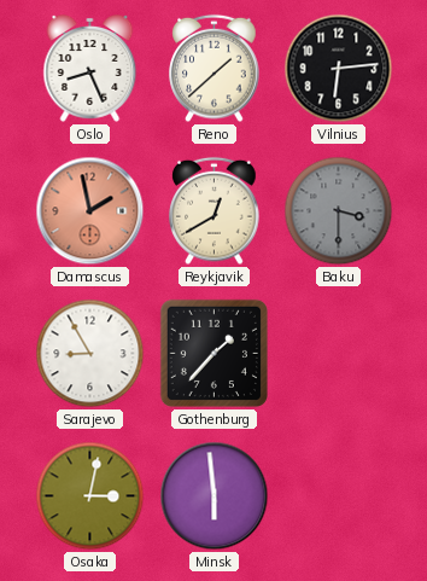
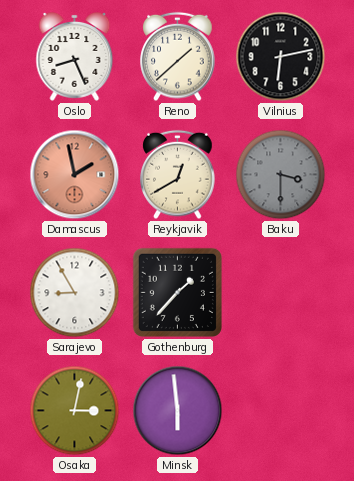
Vilnius: 6:14 -> 6:13
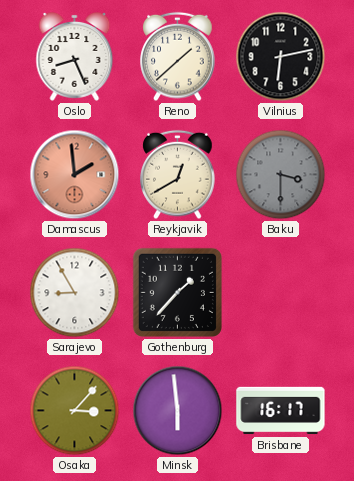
Damascus: 1:58 -> 1:59
Osaka: 3:02 -> 3:07
Brisbane: none -> 16:17
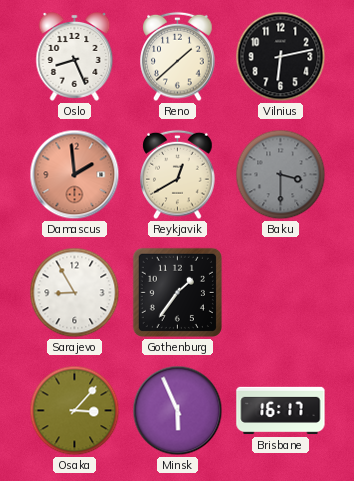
Gothenburg: 1:37 -> 1:36
Minsk: 5:59 -> 5:56
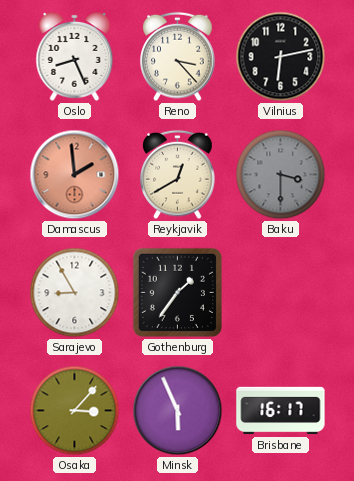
Reno: 1:38 -> 3:23
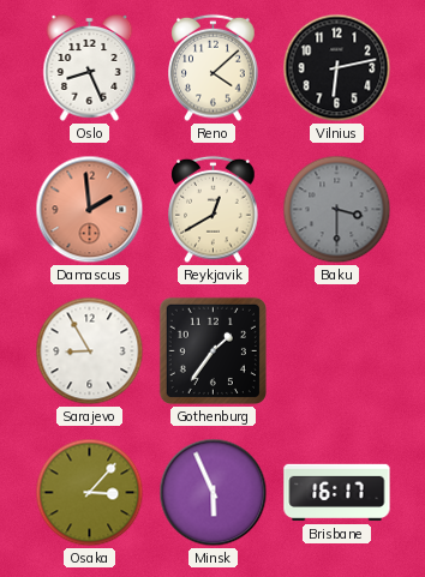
Reno: 3:23 -> 4:08
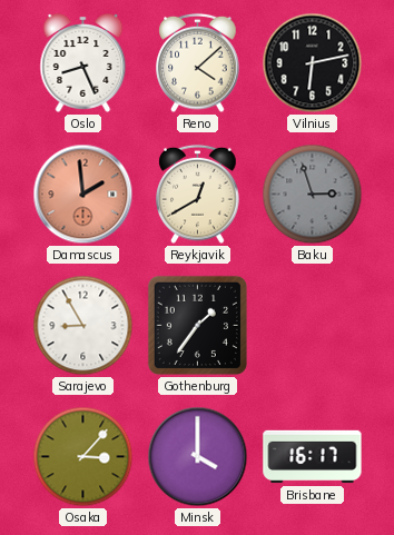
Baku: 3:30 -> 2:57
Minsk: 5:56 -> 4:00
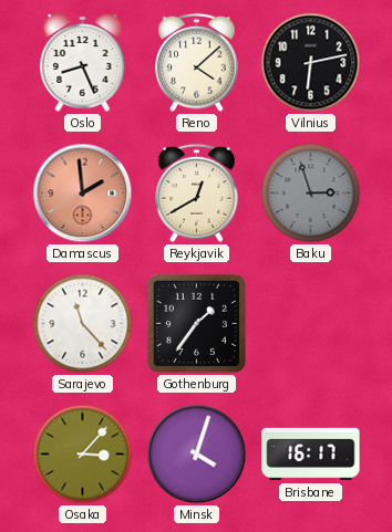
Sarajevo: 8:55 -> 11:23
Minsk: 4:00 -> 4:03
